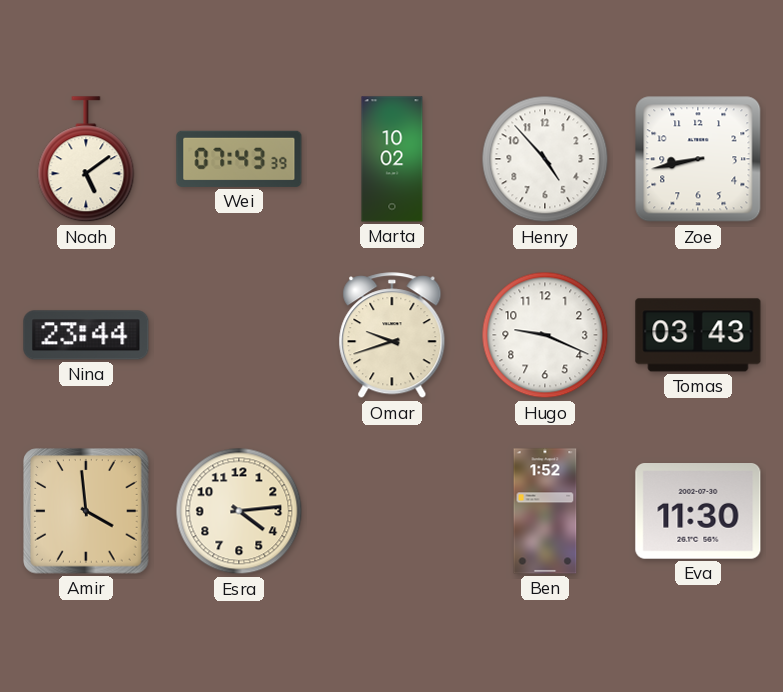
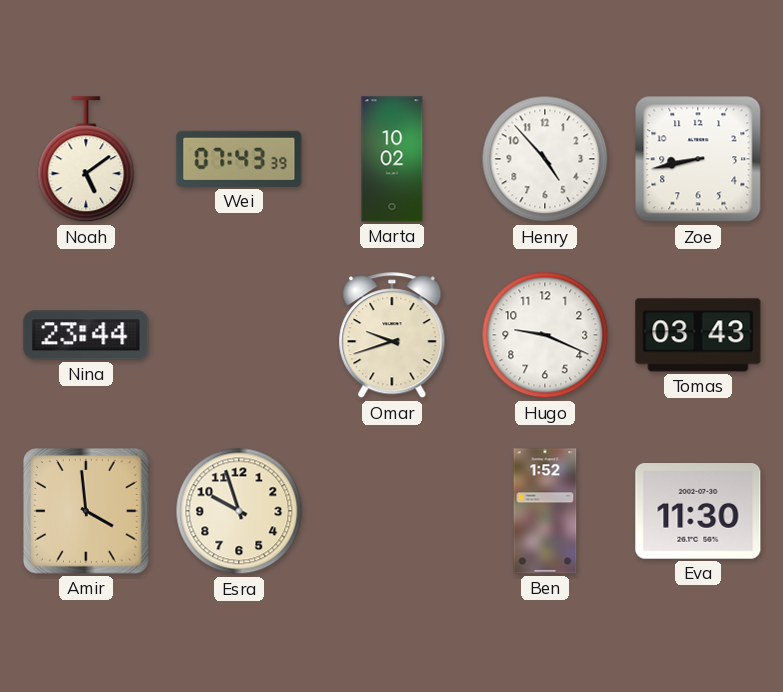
Esra: 4:14 -> 9:57
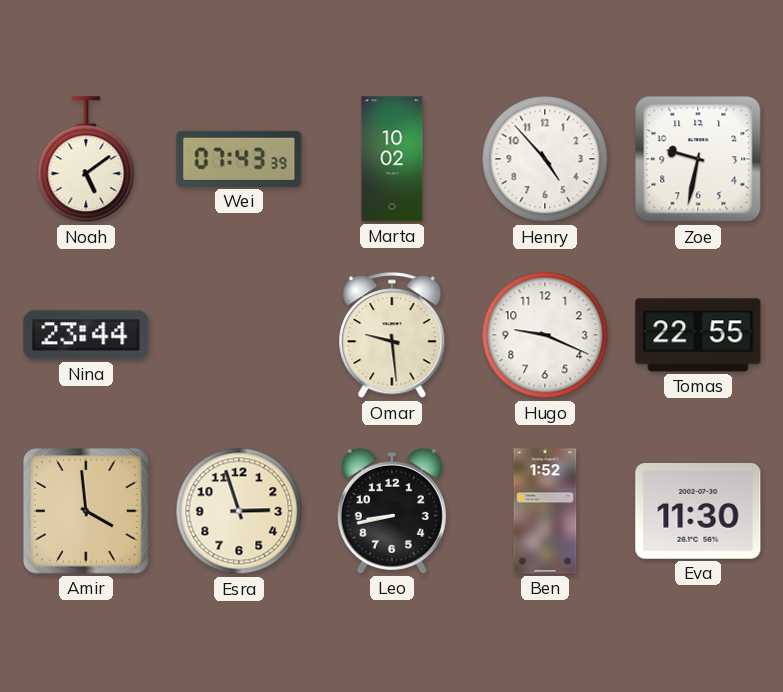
Zoe: 8:43 -> 9:32
Omar: 9:42 -> 9:29
Tomas: 03:43 -> 22:55
Esra: 9:57 -> 2:57
Leo: none -> 8:43
